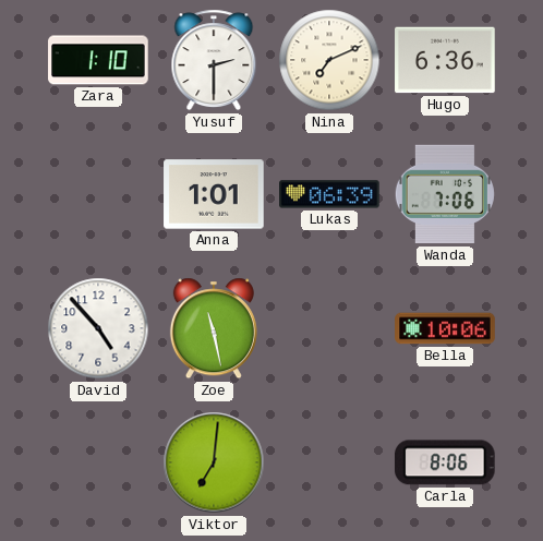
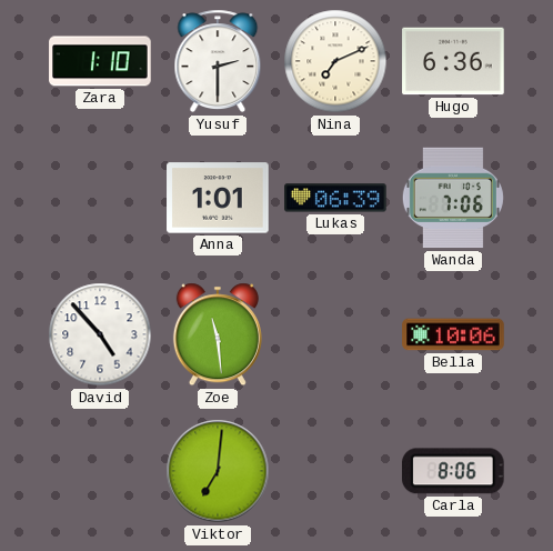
Zoe: 11:28 -> 11:29
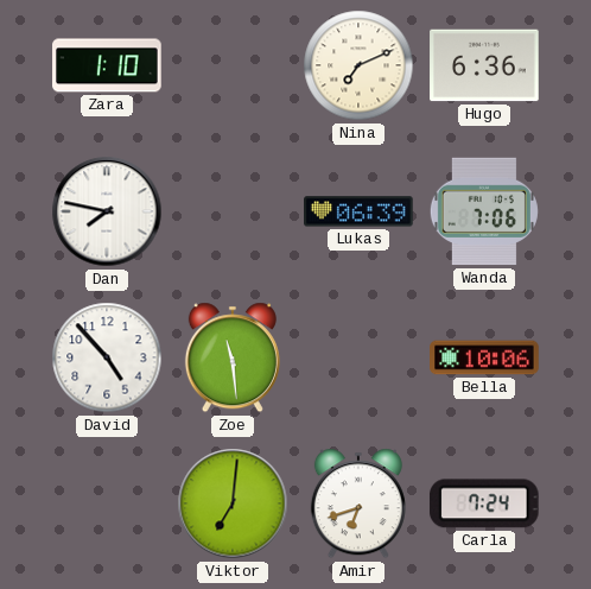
Yusuf: 2:30 -> none
Dan: none -> 7:47
Anna: 1:01 -> none
Amir: none -> 6:42
Carla: 8:06 -> 7:24
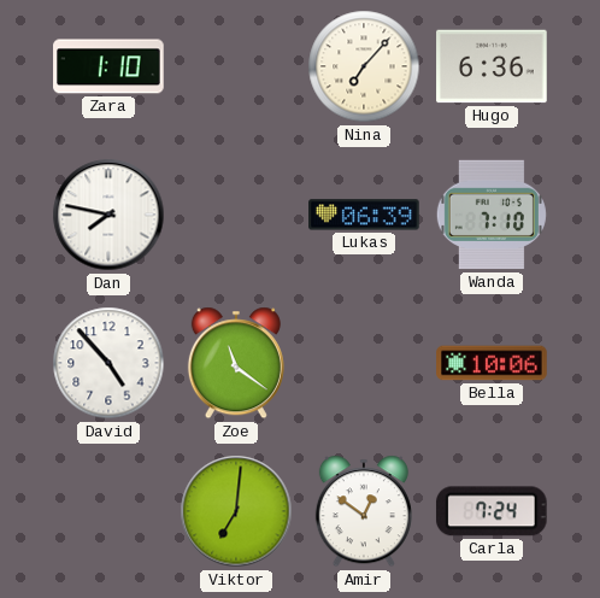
Nina: 7:11 -> 7:07
Wanda: 7:06 -> 7:10
Zoe: 11:29 -> 11:21
Amir: 6:42 -> 12:51
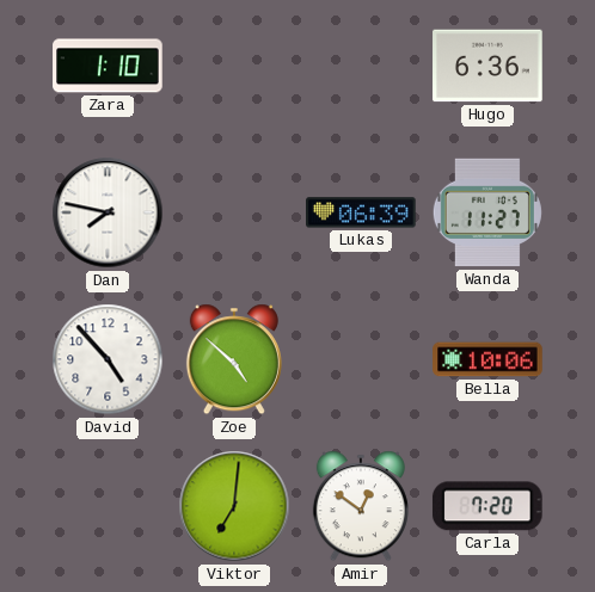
Nina: 7:07 -> none
Wanda: 7:10 -> 11:27
Zoe: 11:21 -> 4:52
Carla: 7:24 -> 7:20
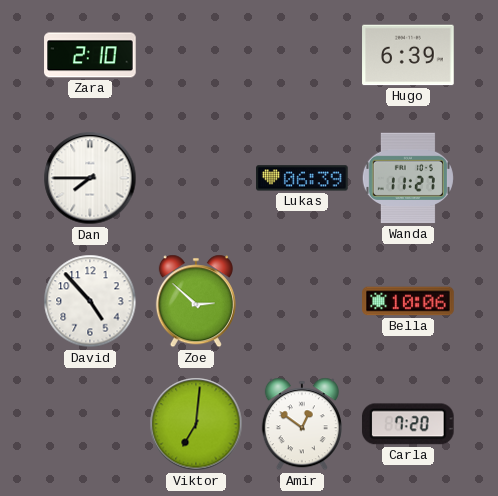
Zara: 1:10 -> 2:10
Hugo: 6:36 -> 6:39
Dan: 7:47 -> 7:45
Zoe: 4:52 -> 2:52
